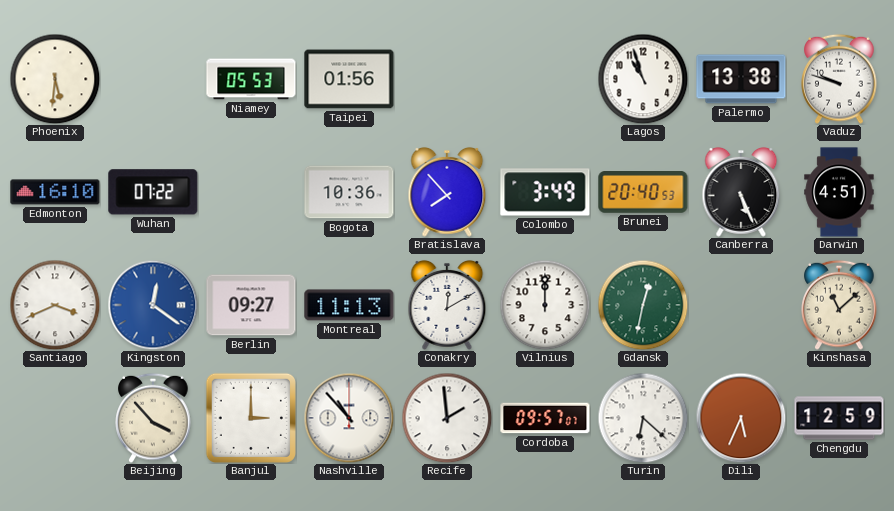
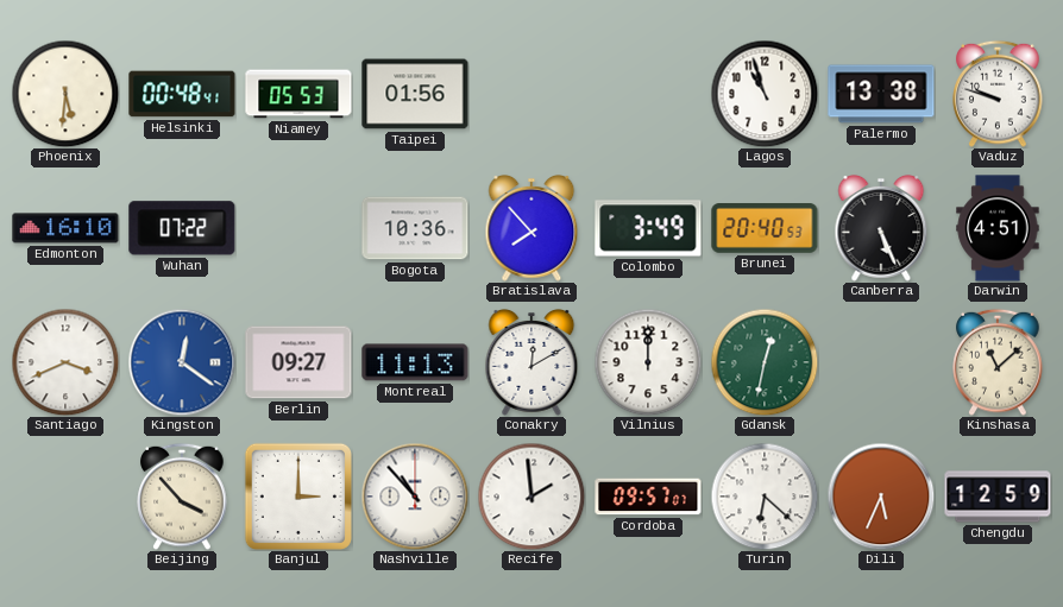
Helsinki: none -> 00:48
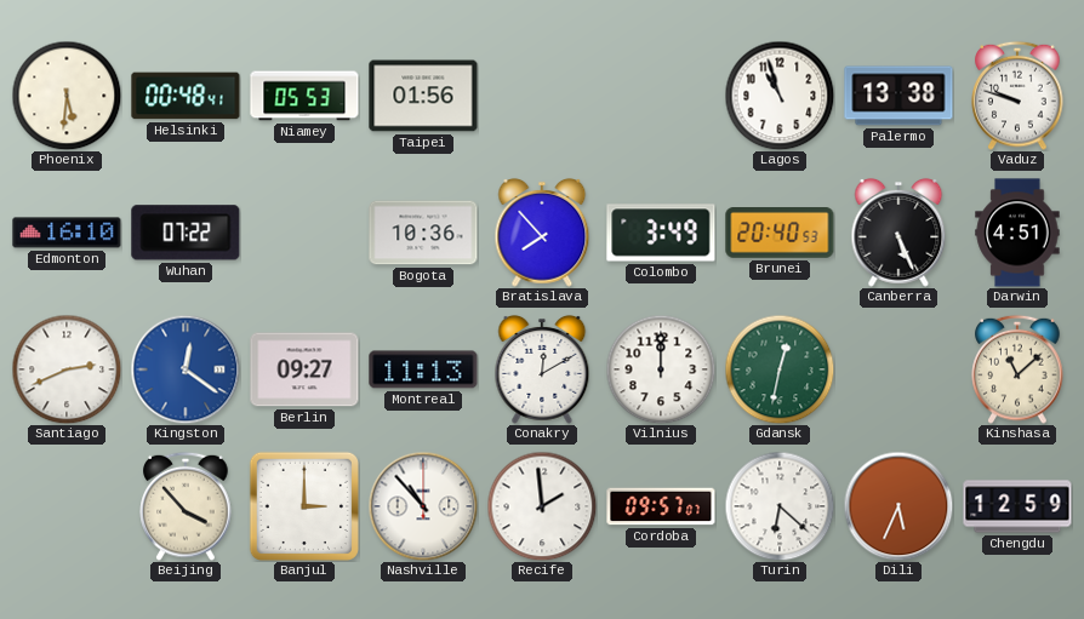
Santiago: 3:41 -> 2:41
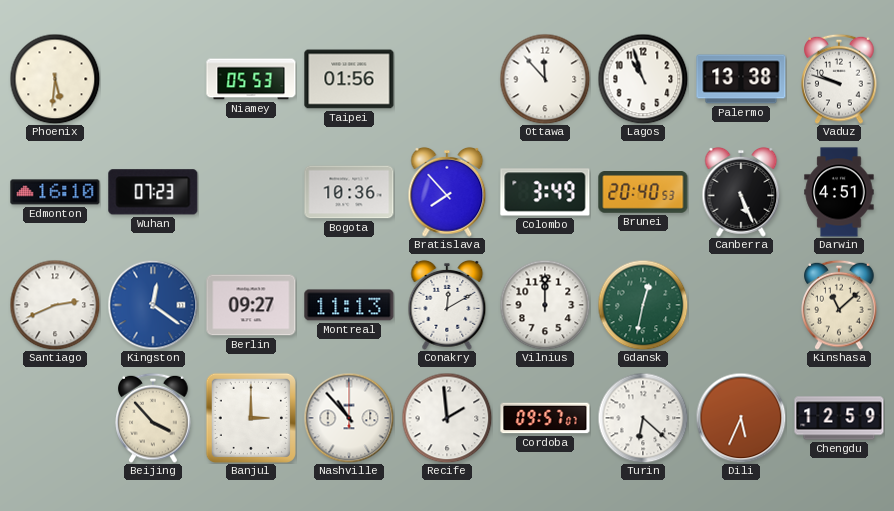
Helsinki: 00:48 -> none
Ottawa: none -> 11:53
Wuhan: 07:22 -> 07:23
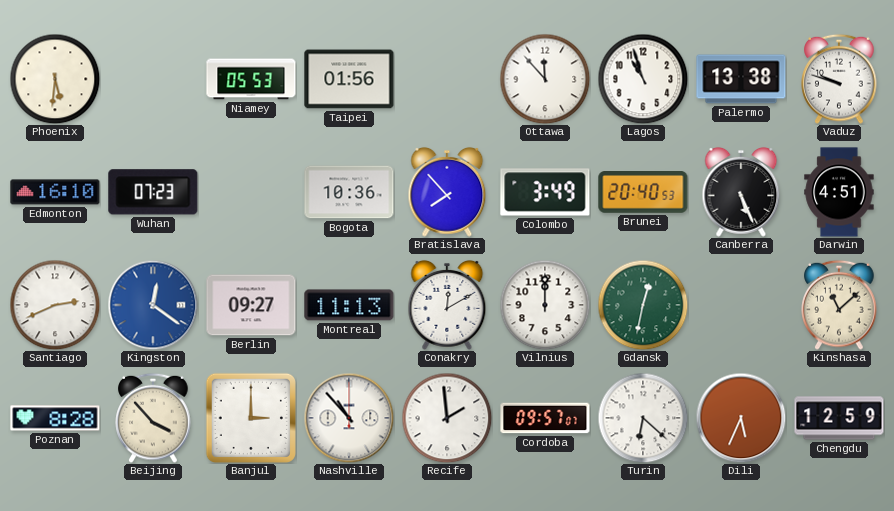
Poznan: none -> 8:28
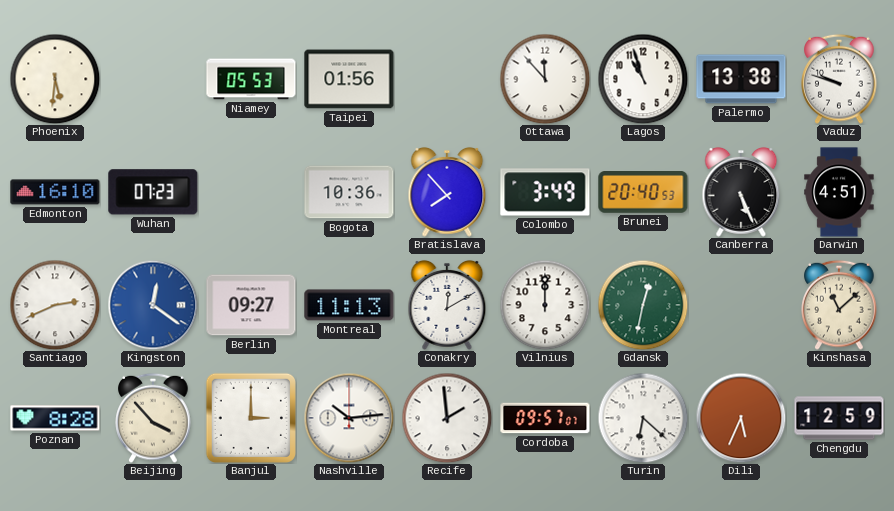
Nashville: 10:53 -> 10:14
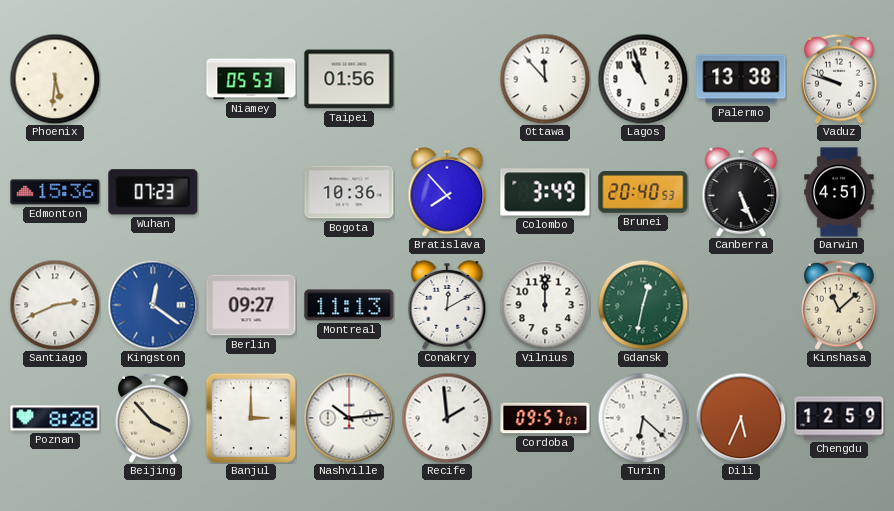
Edmonton: 16:10 -> 15:36
